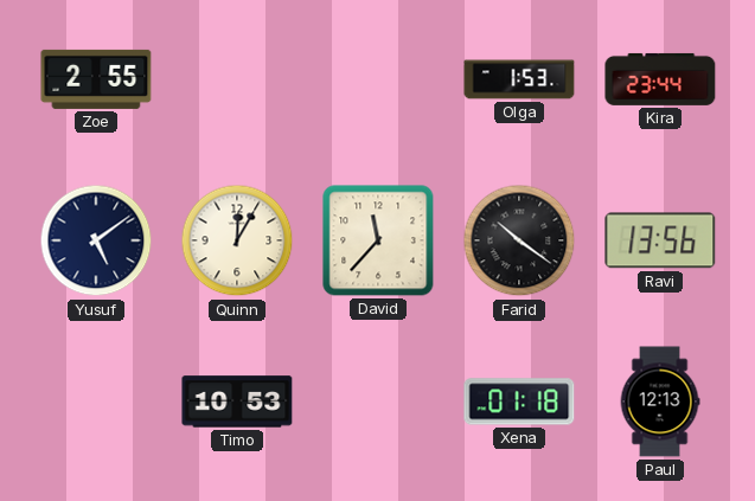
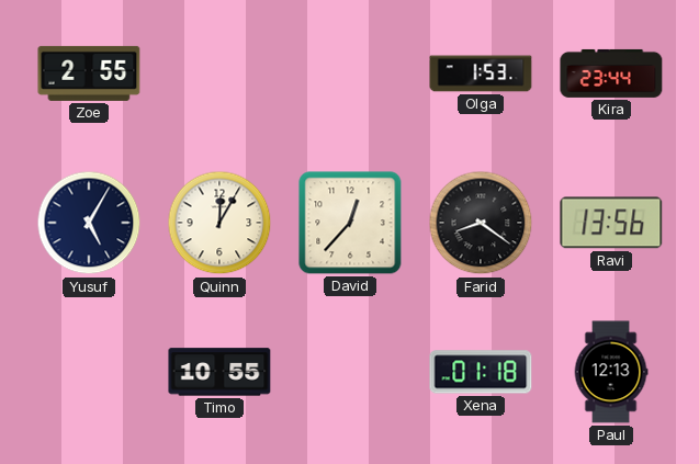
Yusuf: 5:09 -> 5:05
David: 11:37 -> 12:37
Farid: 10:21 -> 8:21
Timo: 10:53 -> 10:55
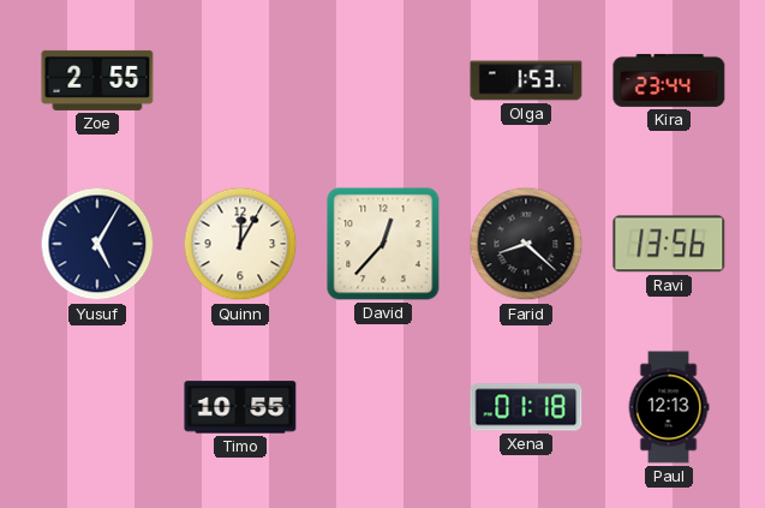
Farid: 8:21 -> 8:22
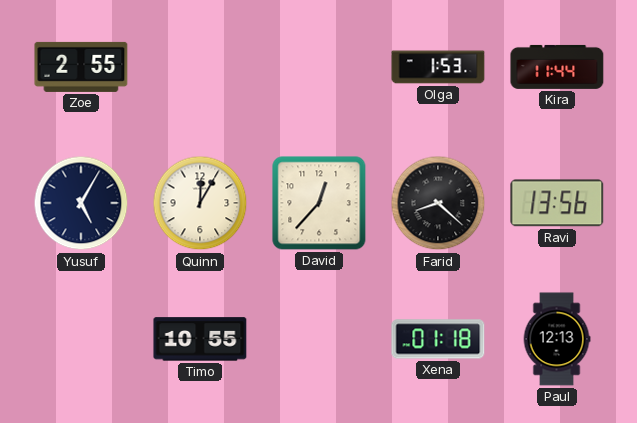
Kira: 23:44 -> 11:44
